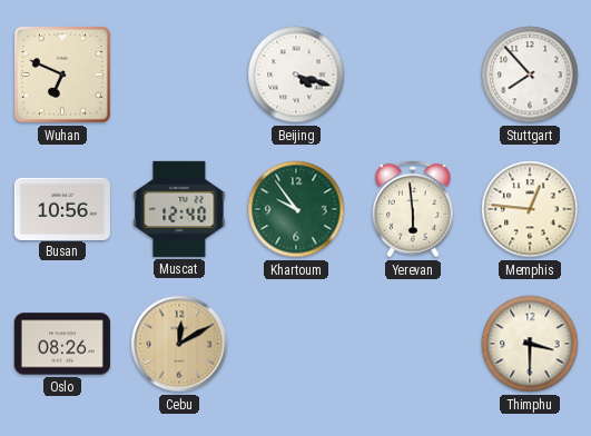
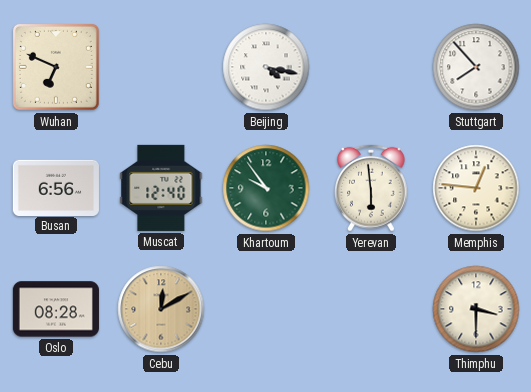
Beijing: 4:18 -> 4:17
Busan: 10:56 -> 6:56
Oslo: 08:26 -> 08:28
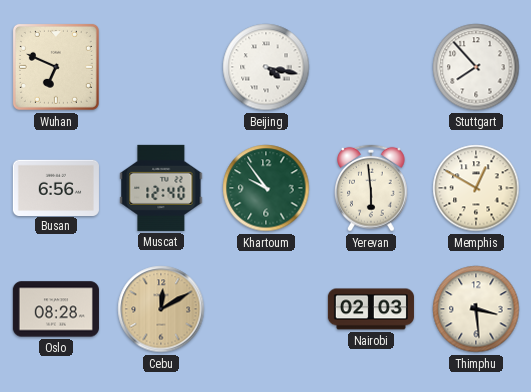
Memphis: 12:46 -> 12:50
Nairobi: none -> 02:03
Thimphu: 3:30 -> 3:29
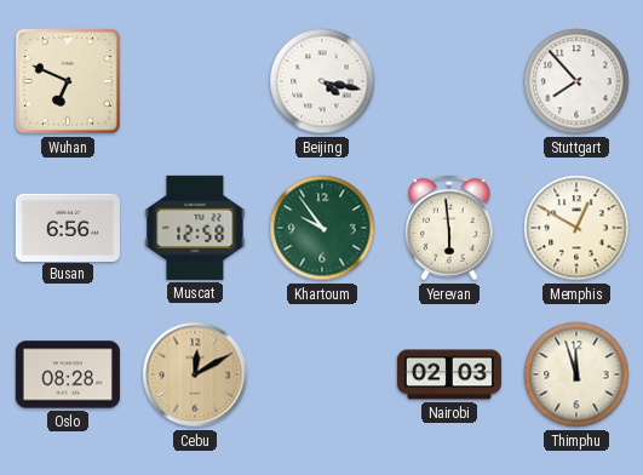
Muscat: 12:40 -> 12:58
Thimphu: 3:29 -> 11:57
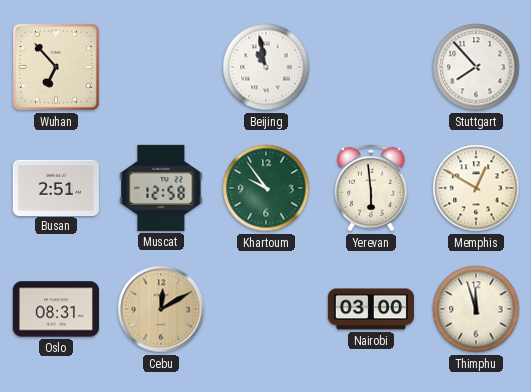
Wuhan: 6:49 -> 6:53
Beijing: 4:17 -> 10:58
Busan: 6:56 -> 2:51
Oslo: 08:28 -> 08:31
Nairobi: 02:03 -> 03:00
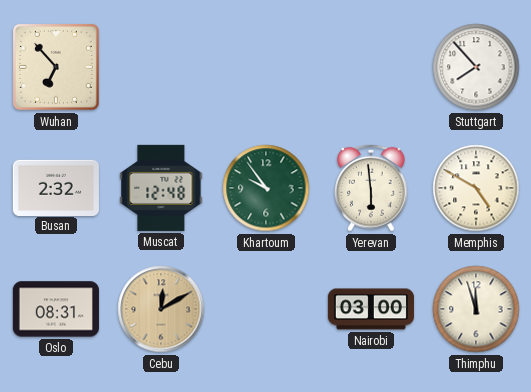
Beijing: 10:58 -> none
Busan: 2:51 -> 2:32
Muscat: 12:58 -> 12:48
Memphis: 12:50 -> 4:50
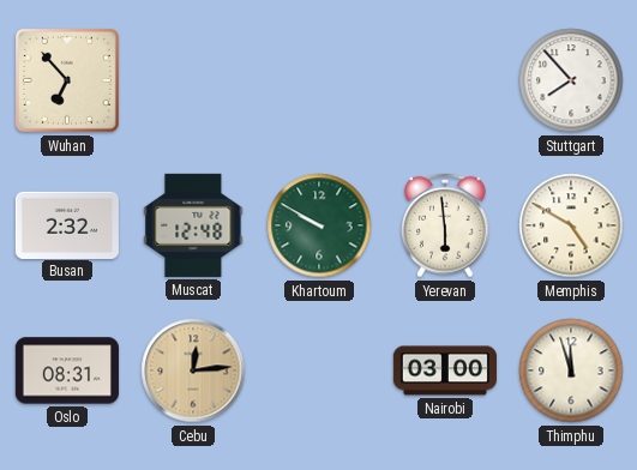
Khartoum: 9:54 -> 9:50
Cebu: 12:10 -> 12:14
